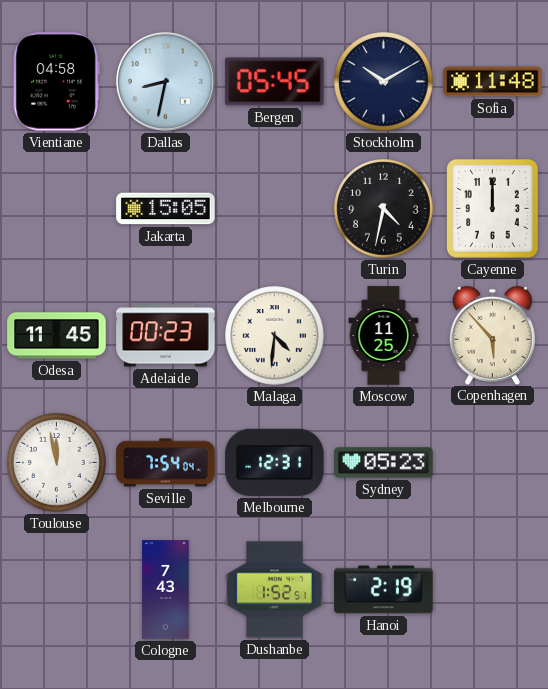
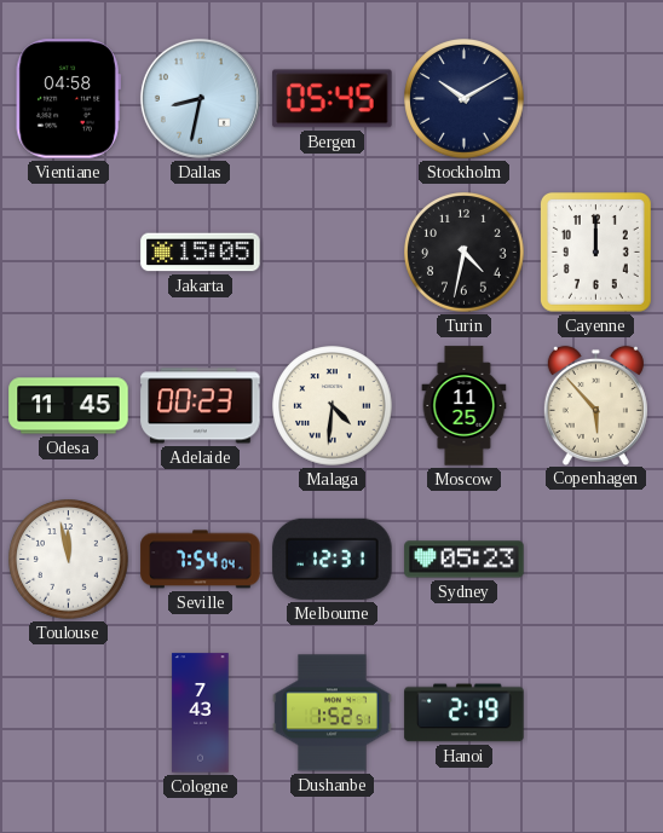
Sofia: 11:48 -> none
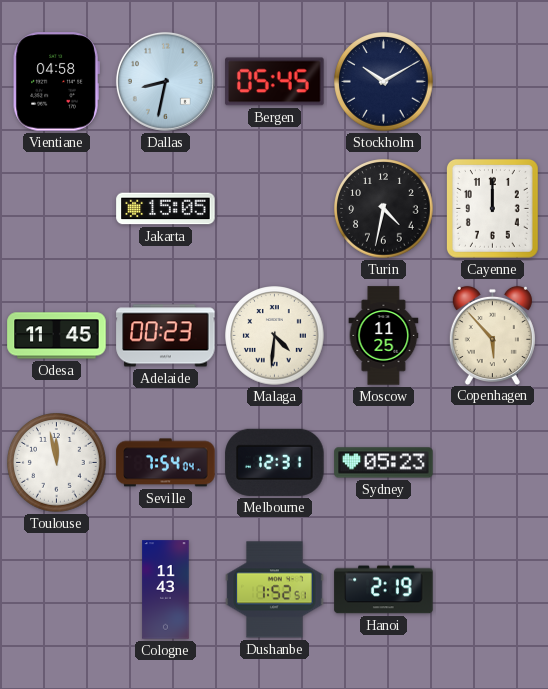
Cologne: 7:43 -> 11:43
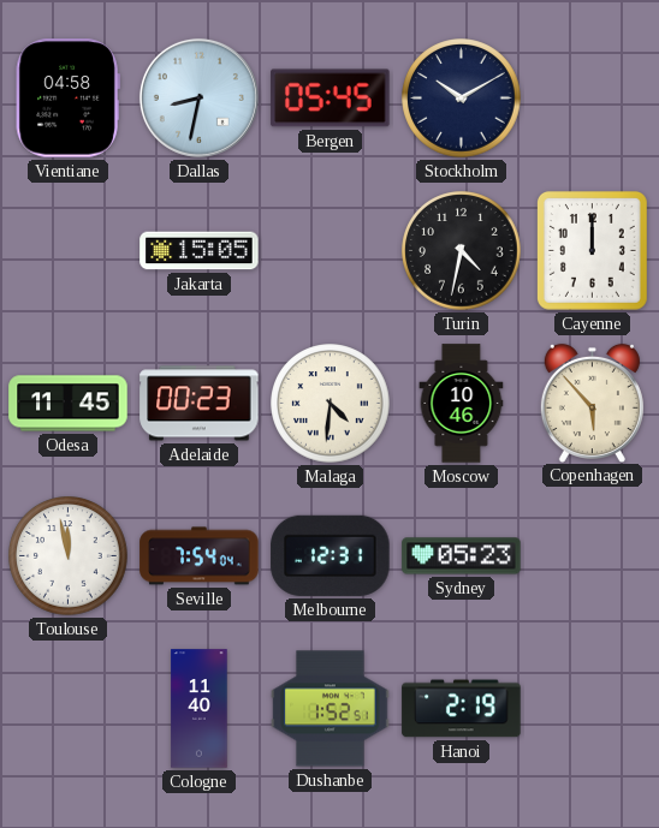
Moscow: 11:25 -> 10:46
Cologne: 11:43 -> 11:40
